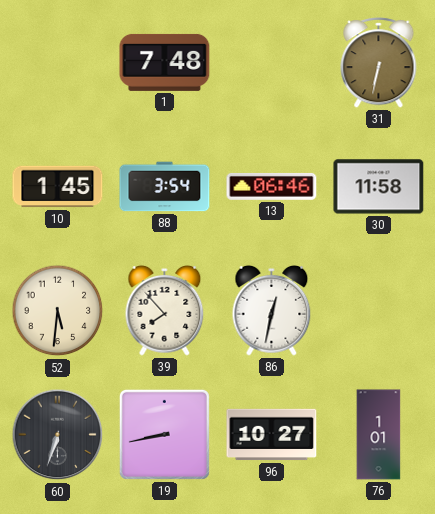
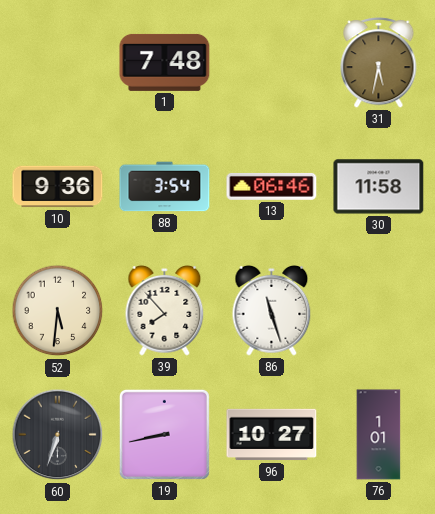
31: 6:32 -> 5:32
10: 1:45 -> 9:36
86: 12:32 -> 11:27
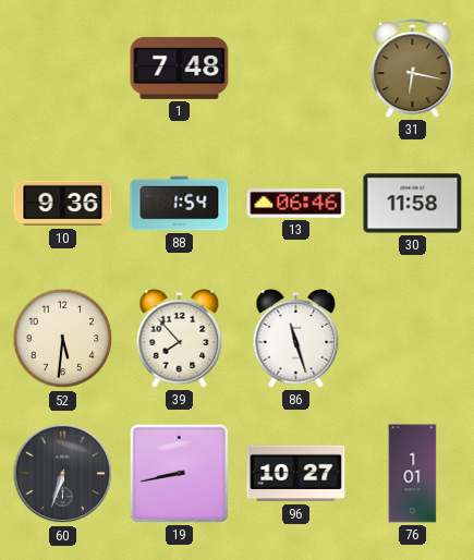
31: 5:32 -> 6:17
88: 3:54 -> 1:54
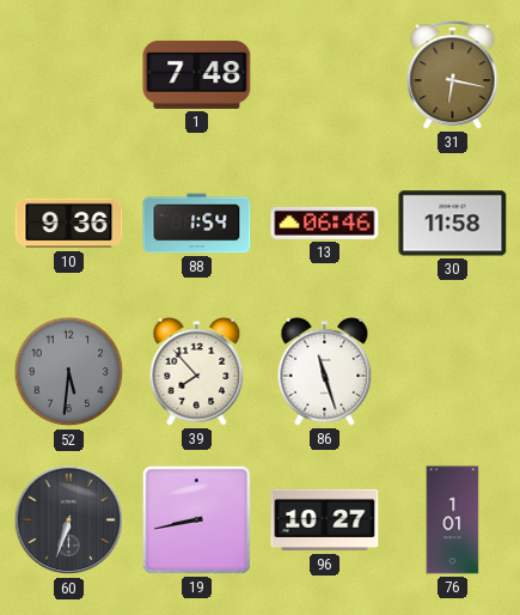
52 dial: cream -> grey
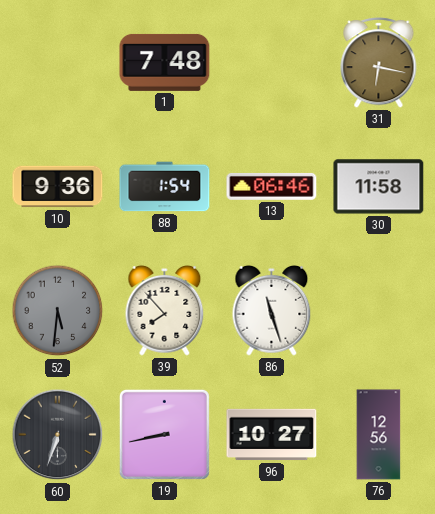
76: 1:01 -> 12:56
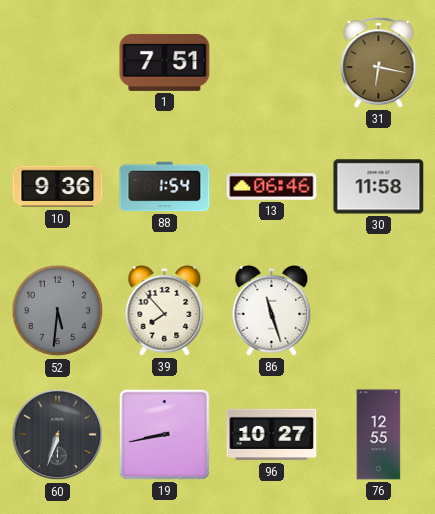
1: 7:48 -> 7:51
76: 12:56 -> 12:55
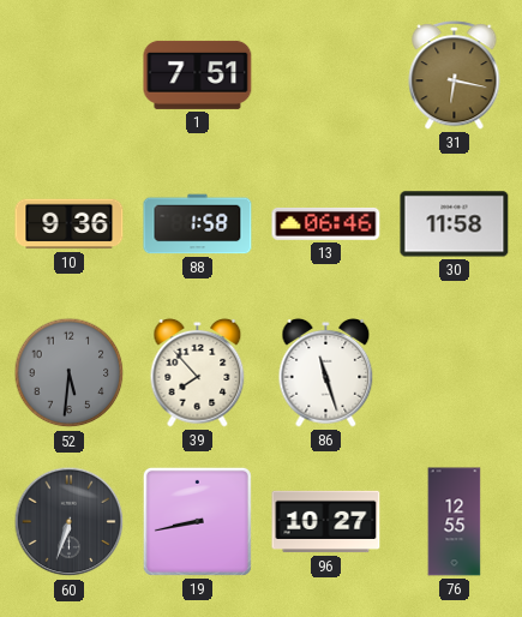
88: 1:54 -> 1:58
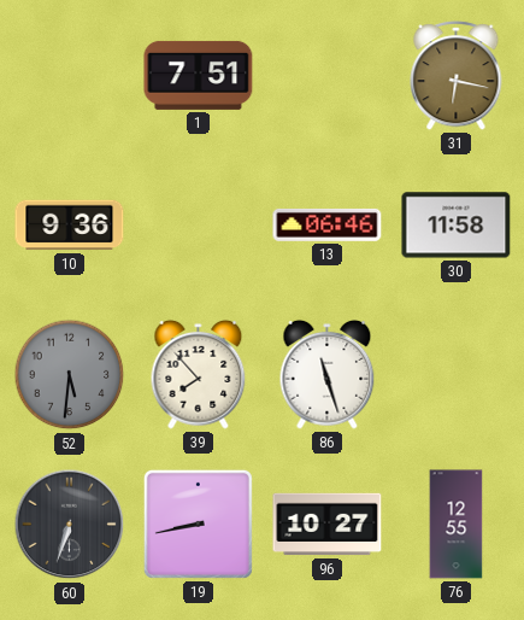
88: 1:58 -> none
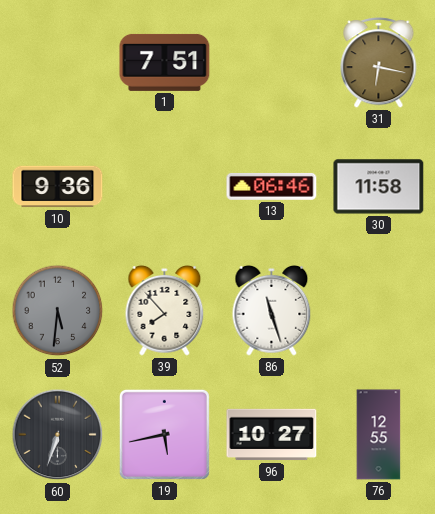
19: 8:43 -> 5:43
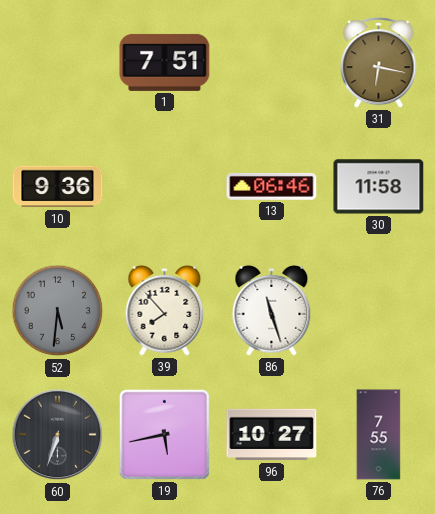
76: 12:55 -> 7:55
